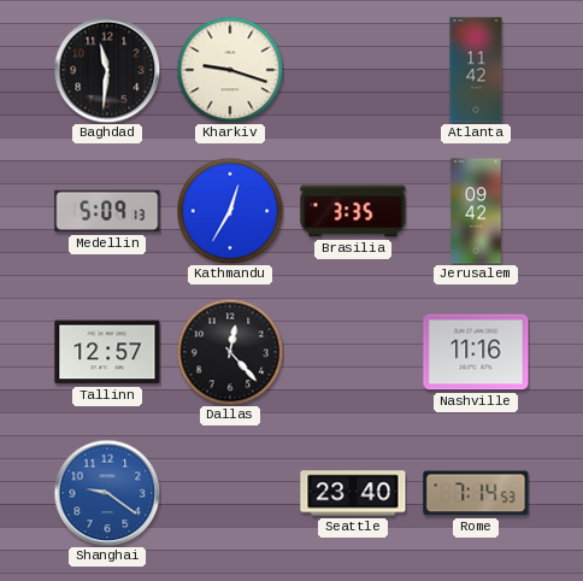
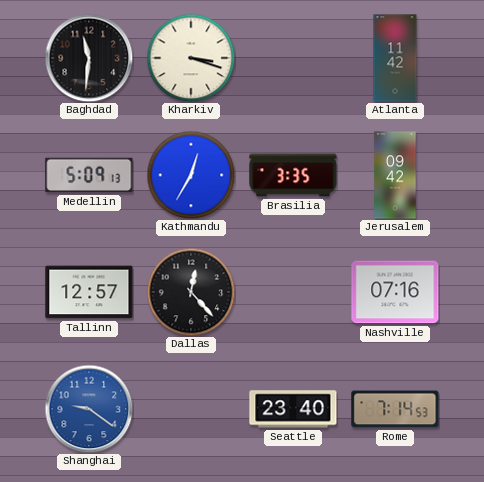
Kharkiv: 9:18 -> 3:18
Nashville: 11:16 -> 07:16
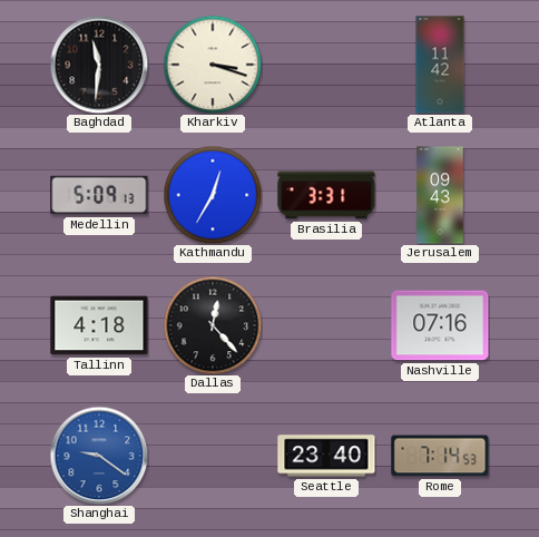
Brasilia: 3:35 -> 3:31
Jerusalem: 09:42 -> 09:43
Tallinn: 12:57 -> 4:18
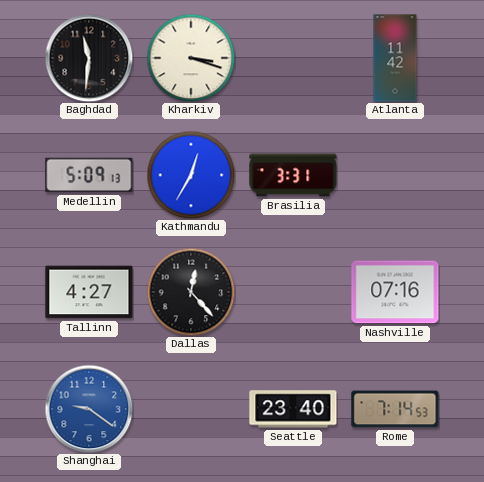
Jerusalem: 09:43 -> none
Tallinn: 4:18 -> 4:27
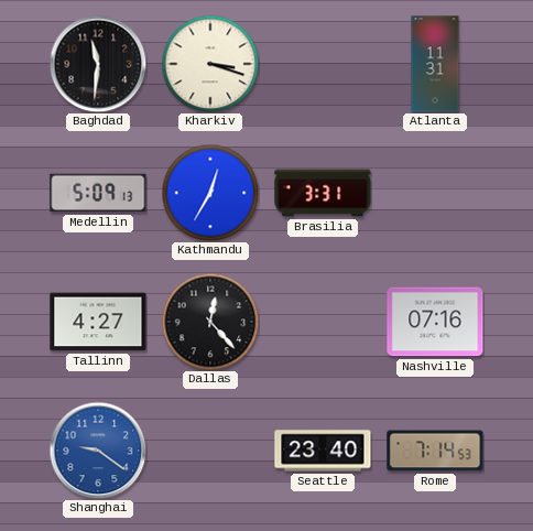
Atlanta: 11:42 -> 11:31
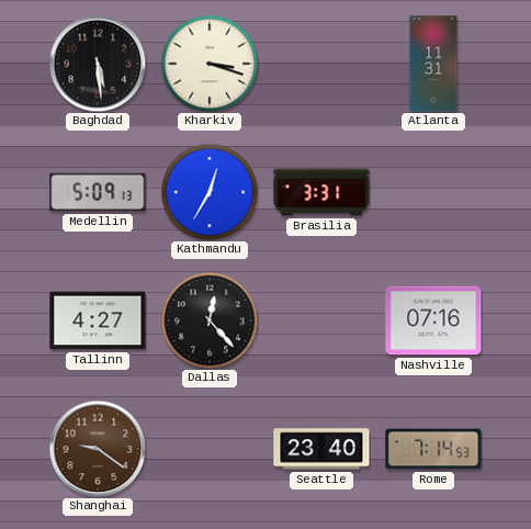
Baghdad: 11:31 -> 5:29
Shanghai dial: blue -> brown
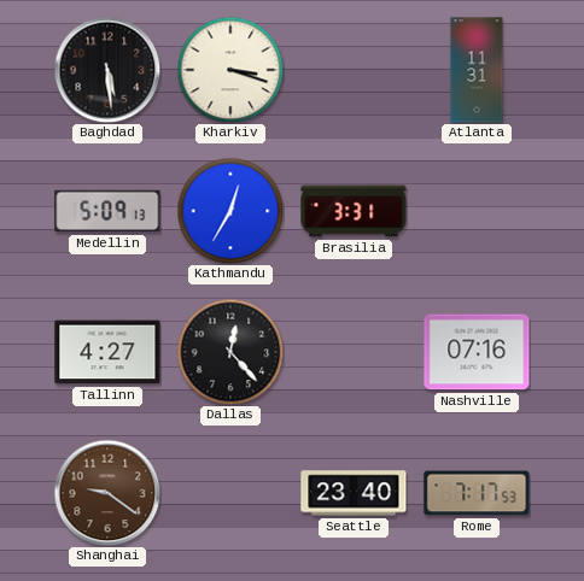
Rome: 7:14 -> 7:17
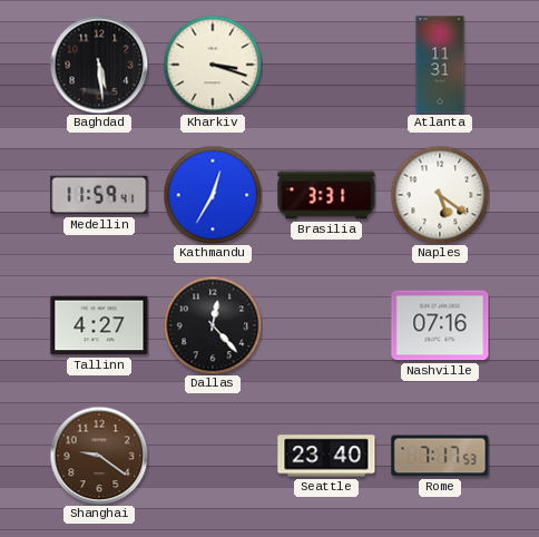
Medellin: 5:09 -> 11:59
Naples: none -> 5:21
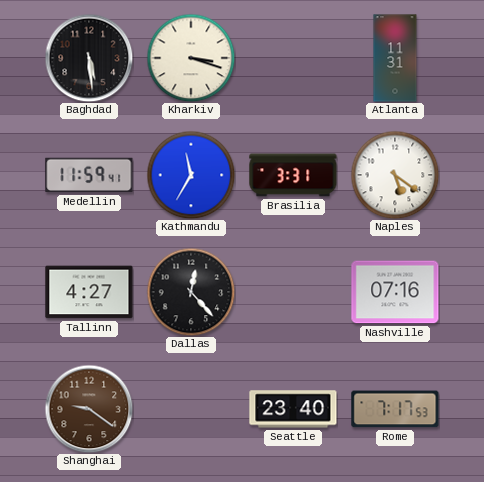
Kathmandu: 12:35 -> 11:35
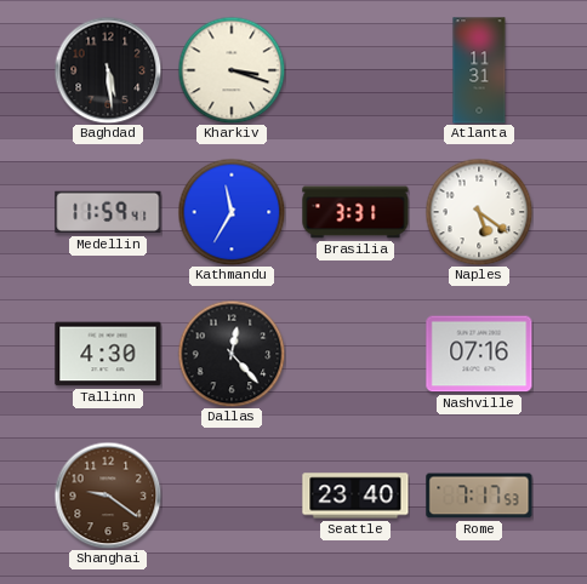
Tallinn: 4:27 -> 4:30
